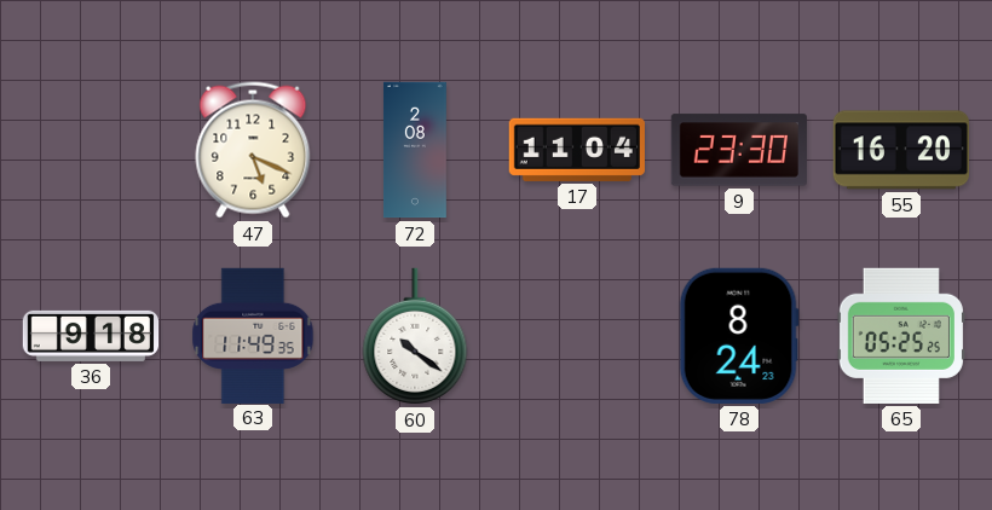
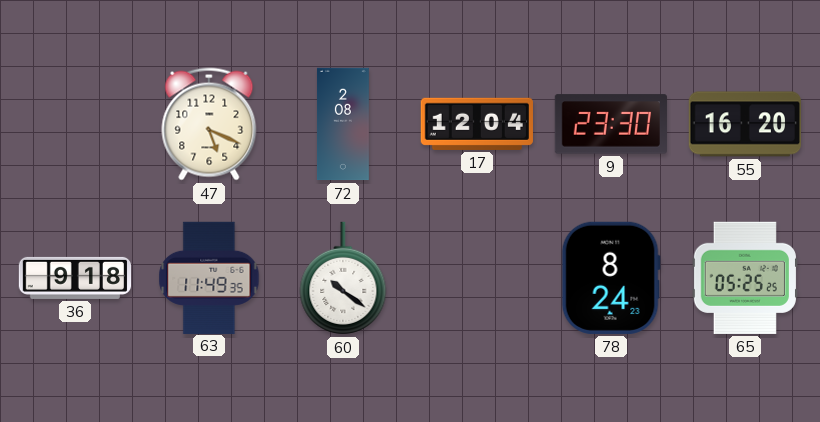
17: 11:04 -> 12:04
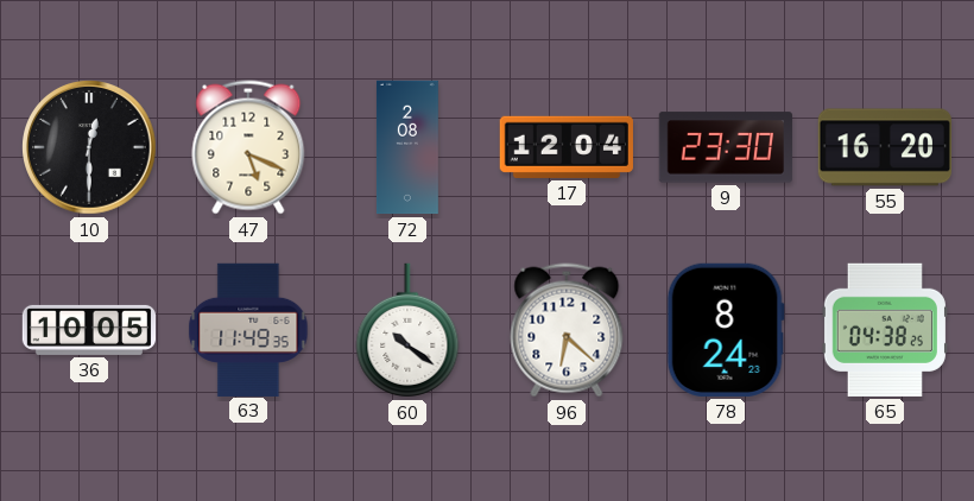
10: none -> 12:30
36: 9:18 -> 10:05
96: none -> 6:22
65: 05:25 -> 04:38
